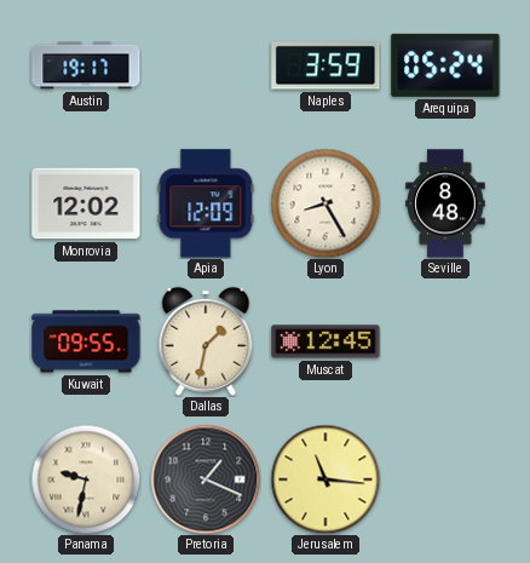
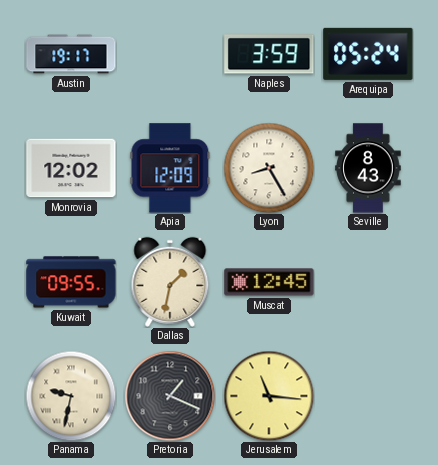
Seville: 8:48 -> 8:43
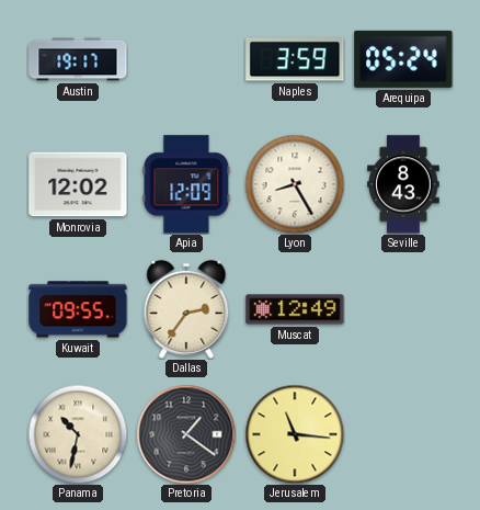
Dallas: 1:32 -> 2:36
Muscat: 12:45 -> 12:49
Panama: 9:32 -> 10:32
Pretoria: 1:19 -> 1:21
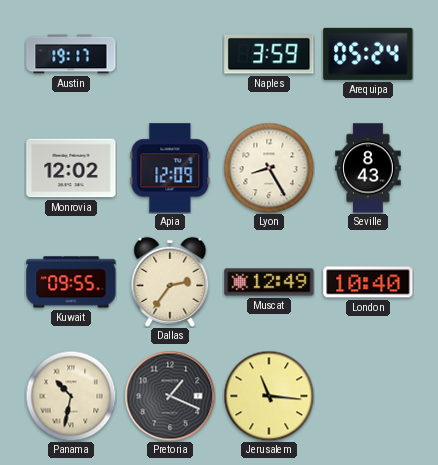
London: none -> 10:40
Pretoria: 1:21 -> 1:19
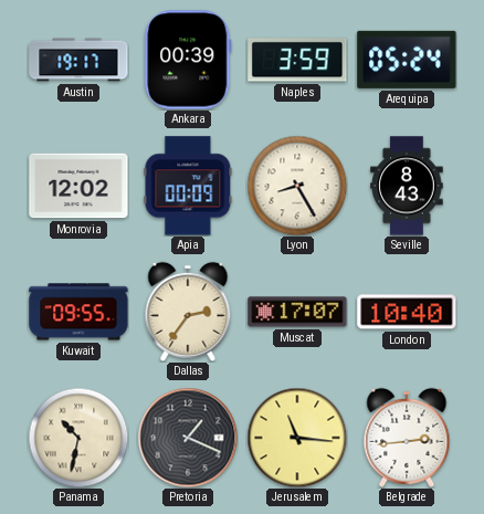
Ankara: none -> 00:39
Apia: 12:09 -> 00:09
Muscat: 12:49 -> 17:07
Belgrade: none -> 2:44
